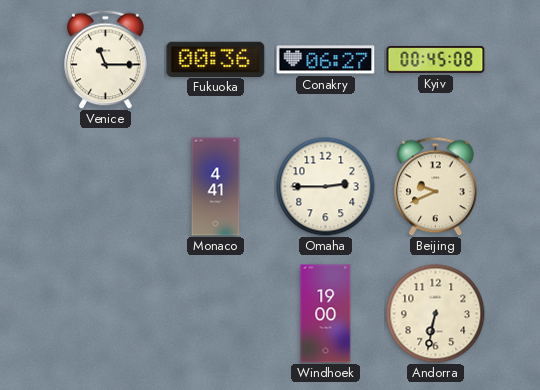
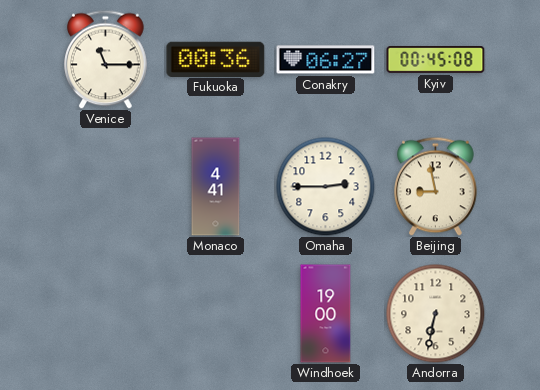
Beijing: 9:41 -> 8:58
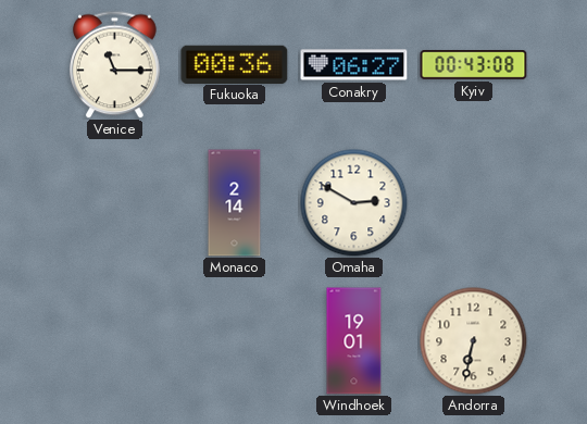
Kyiv: 00:45 -> 00:43
Monaco: 4:41 -> 2:14
Omaha: 2:45 -> 2:50
Beijing: 8:58 -> none
Windhoek: 19:00 -> 19:01
